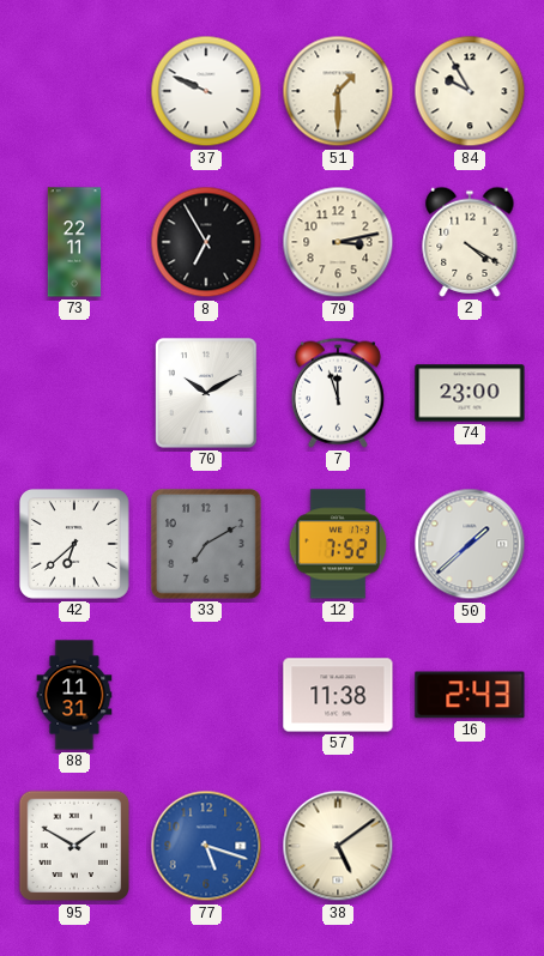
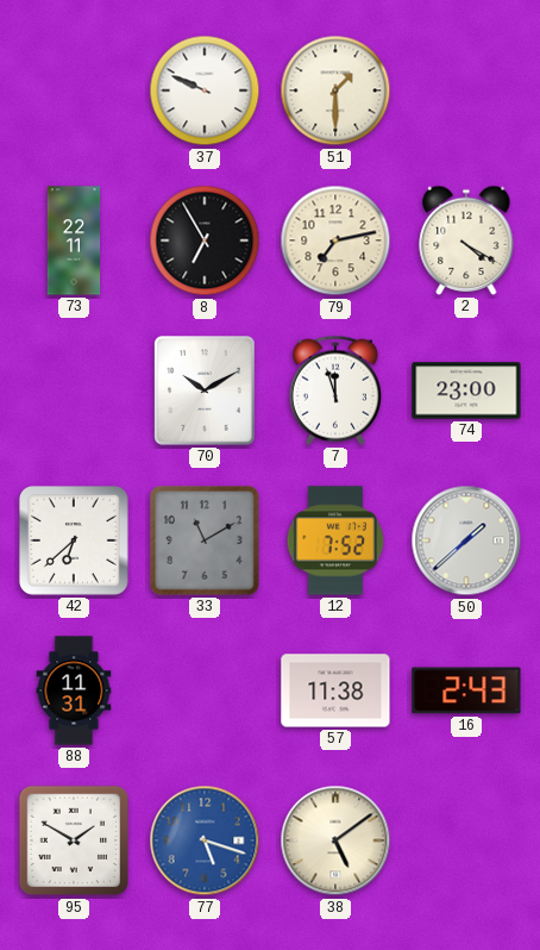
84: 9:55 -> none
79: 3:13 -> 7:13
33: 7:10 -> 11:10
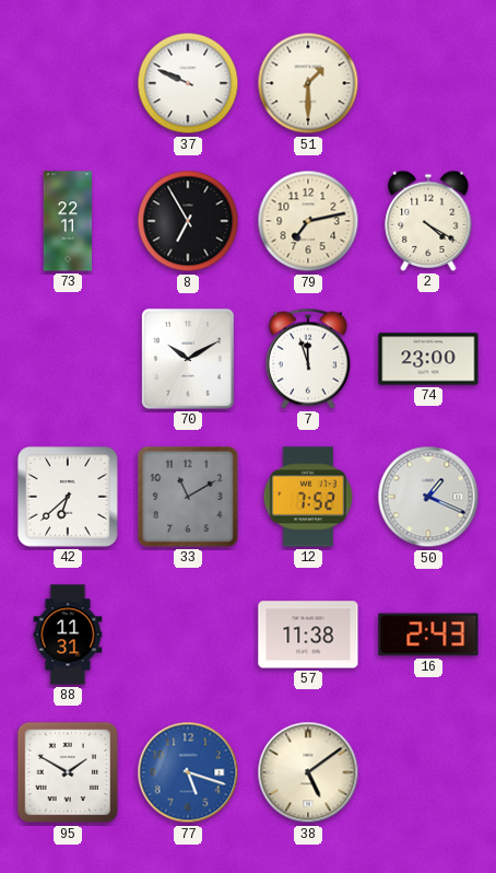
50: 1:38 -> 1:19
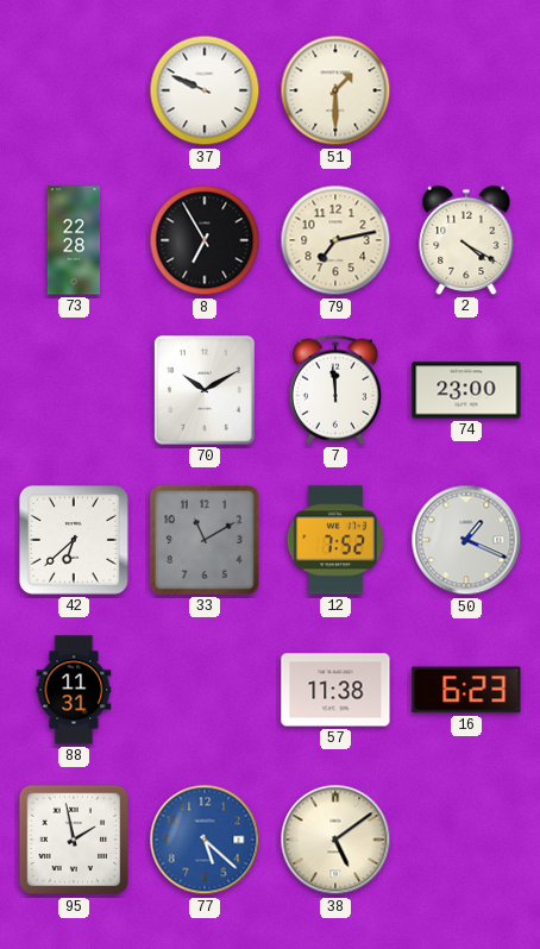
73: 22:11 -> 22:28
7: 11:57 -> 11:59
16: 2:43 -> 6:23
95: 1:50 -> 1:58
77: 5:18 -> 5:22
